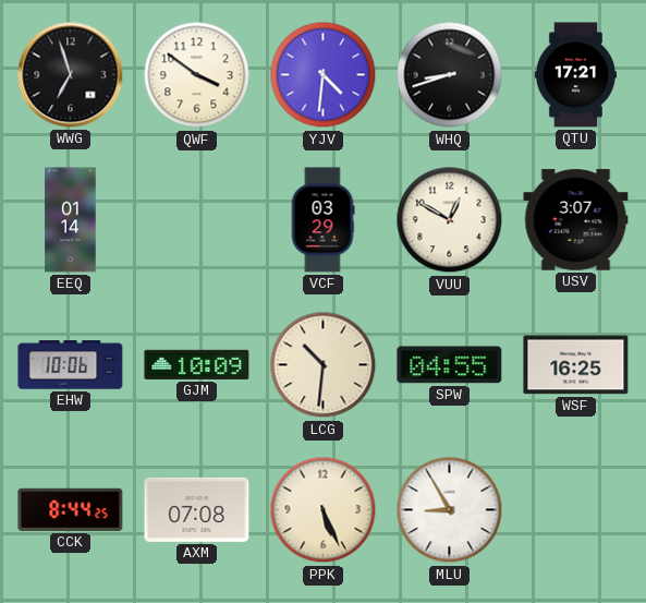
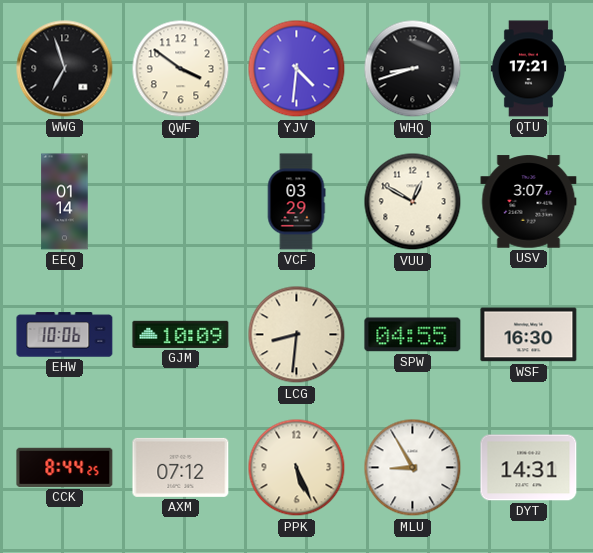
LCG: 10:31 -> 8:31
WSF: 16:25 -> 16:30
AXM: 07:08 -> 07:12
DYT: none -> 14:31
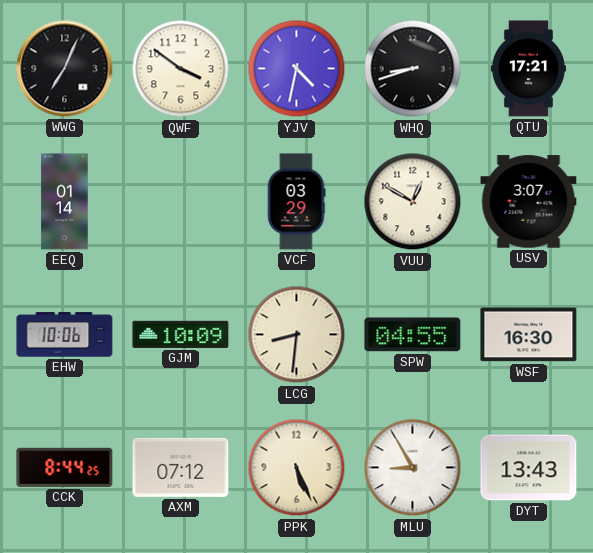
WWG: 6:57 -> 7:04
YJV: 4:31 -> 4:32
DYT: 14:31 -> 13:43
